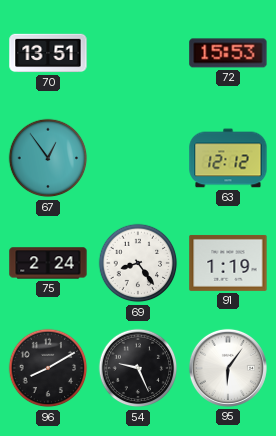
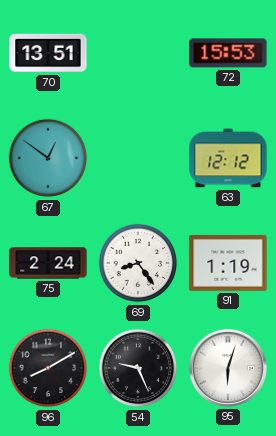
67: 12:54 -> 12:51
95: 6:06 -> 6:03
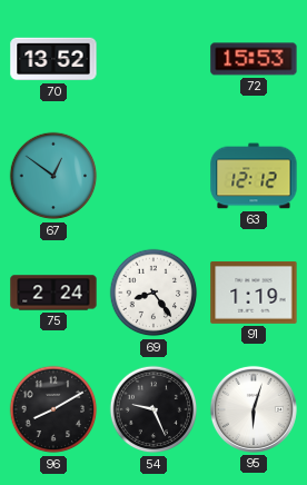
70: 13:51 -> 13:52
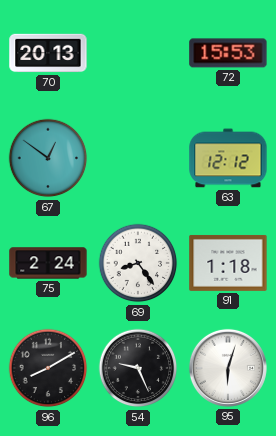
70: 13:52 -> 20:13
91: 1:19 -> 1:18
